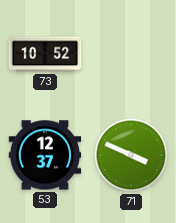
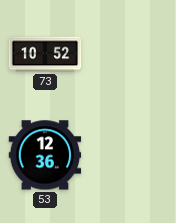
53: 12:37 -> 12:36
71: 3:49 -> none
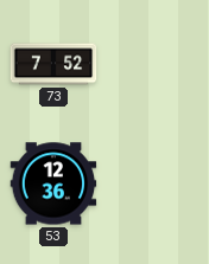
73: 10:52 -> 7:52
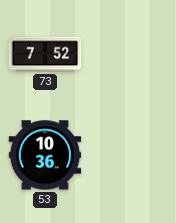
53: 12:36 -> 10:36
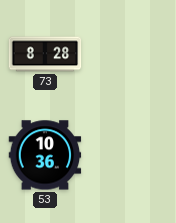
73: 7:52 -> 8:28
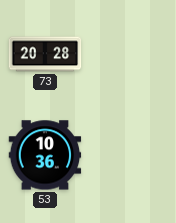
73: 8:28 -> 20:28
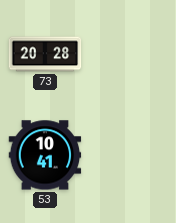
53: 10:36 -> 10:41
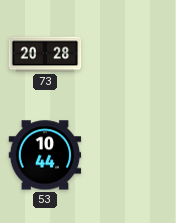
53: 10:41 -> 10:44
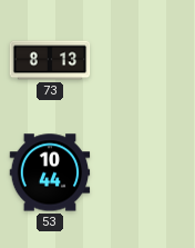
73: 20:28 -> 8:13
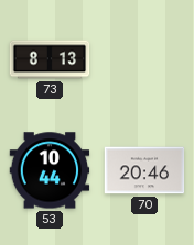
70: none -> 20:46
